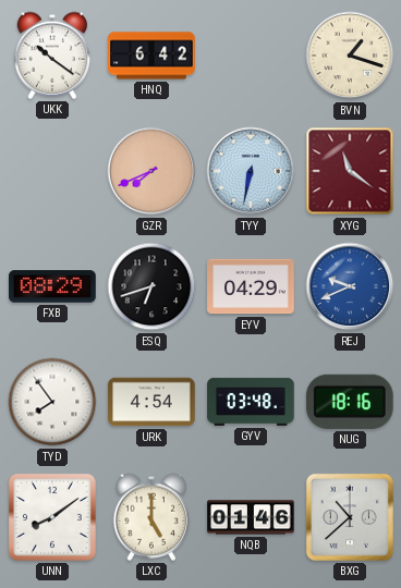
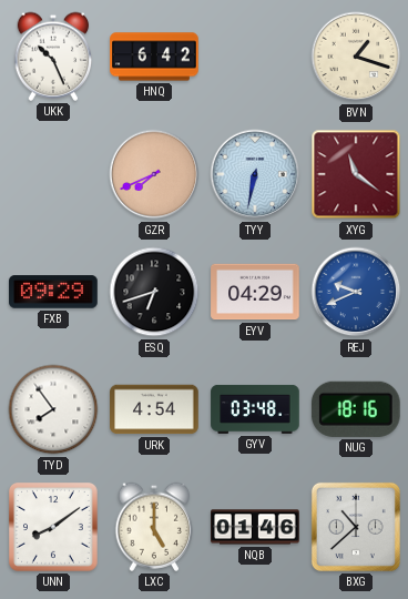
UKK: 10:21 -> 10:26
FXB: 08:29 -> 09:29
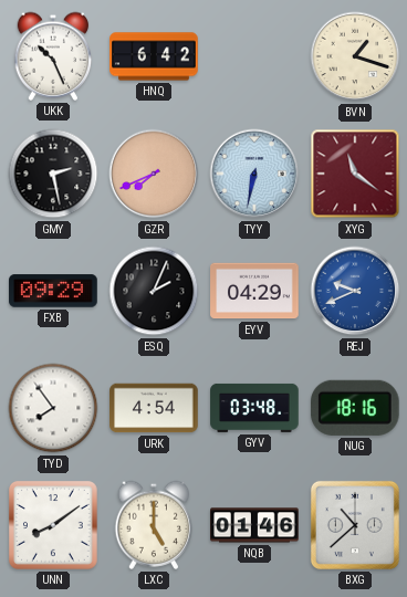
GMY: none -> 2:28
ESQ: 6:42 -> 2:04
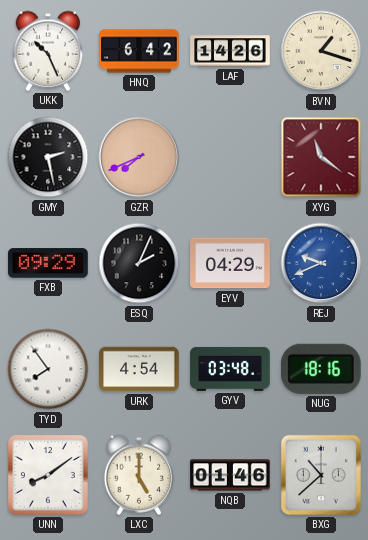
LAF: none -> 14:26
TYY: 6:32 -> none
